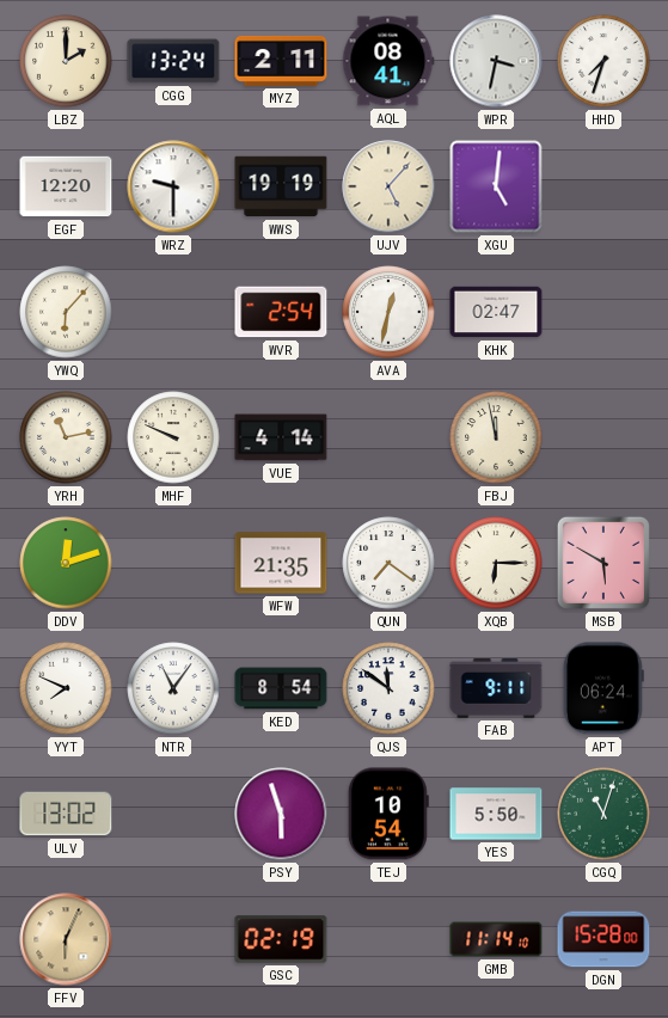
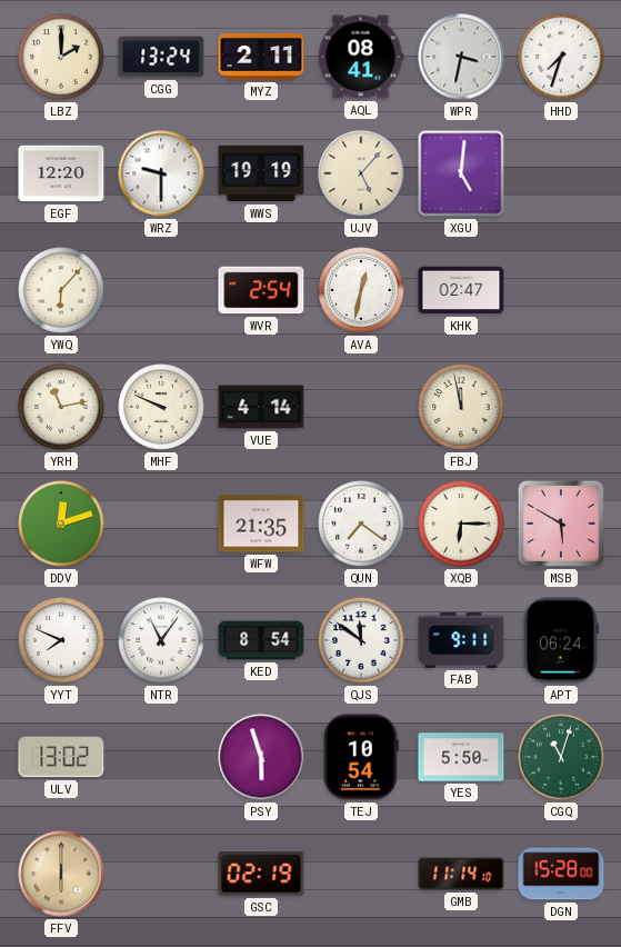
FFV: 6:04 -> 6:00
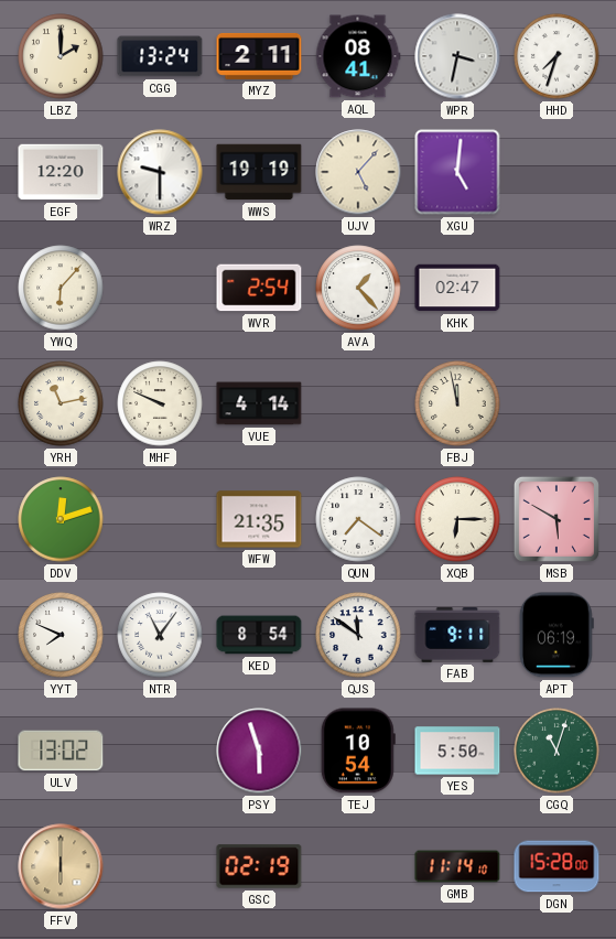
AVA: 12:32 -> 1:23
APT: 06:24 -> 06:19
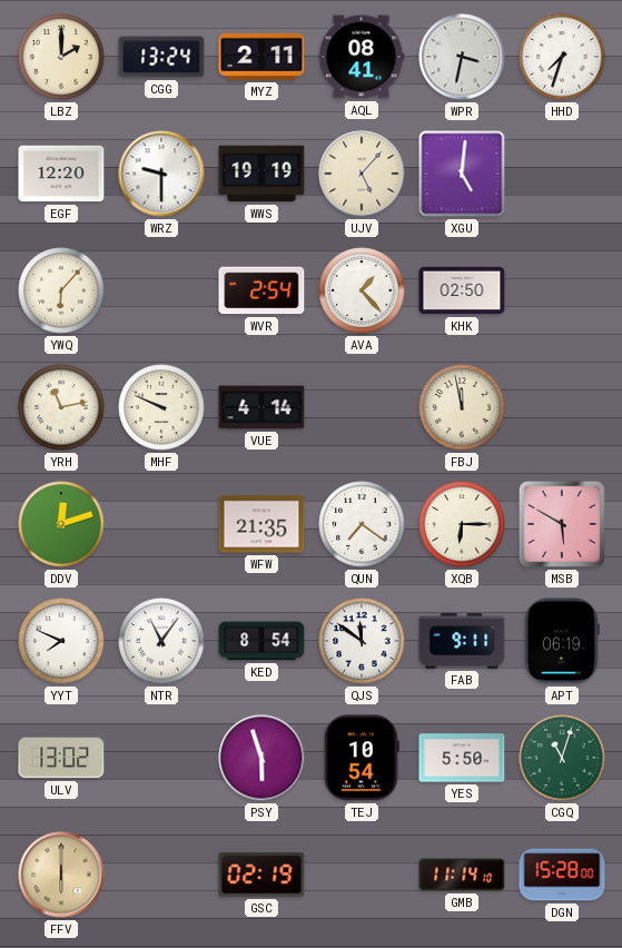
KHK: 02:47 -> 02:50
